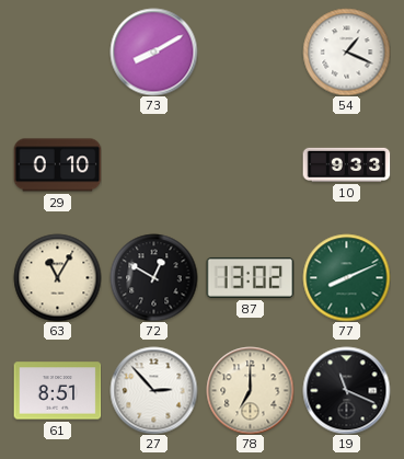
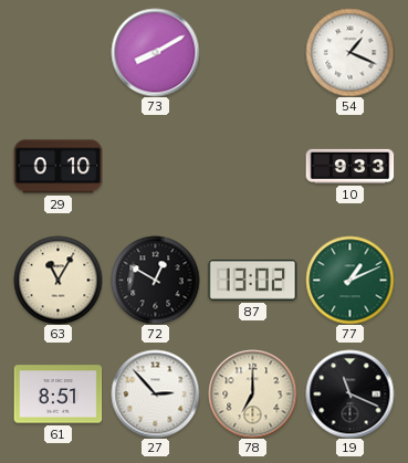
77: 8:11 -> 1:11
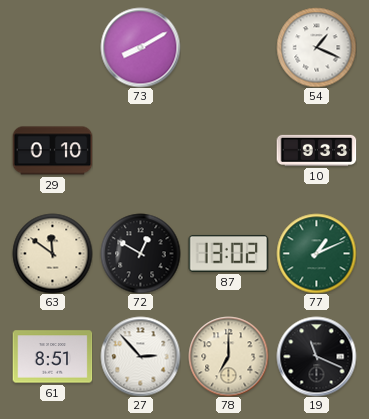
63: 11:05 -> 11:51
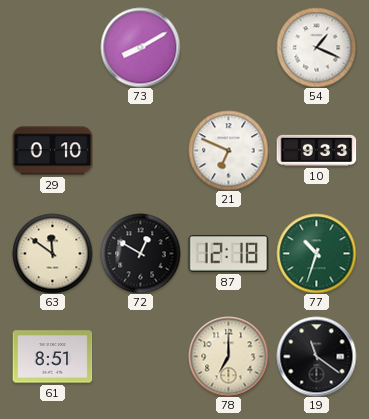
21: none -> 6:49
87: 13:02 -> 12:18
77: 1:11 -> 10:33
27: 2:53 -> none
19: 11:19 -> 11:21
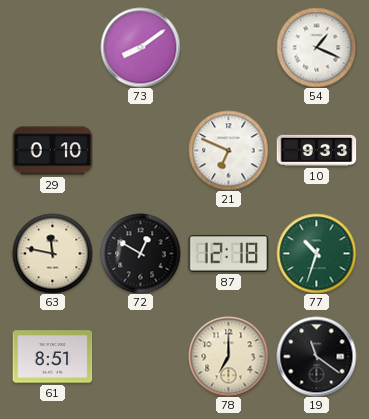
73: 8:10 -> 8:09
63: 11:51 -> 11:47
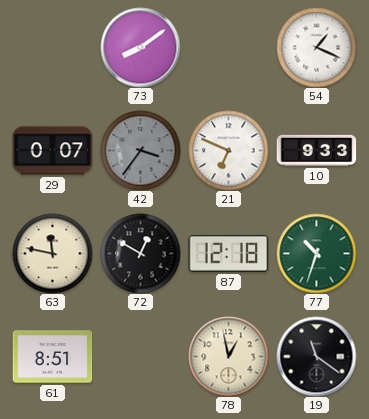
29: 0:10 -> 0:07
42: none -> 3:36
78: 7:00 -> 12:58
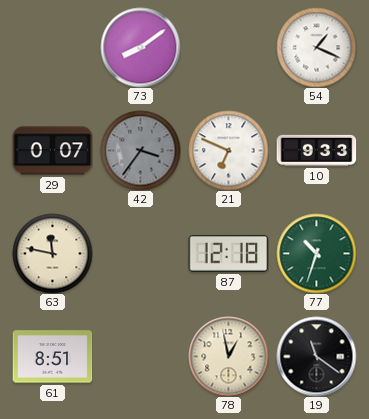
72: 12:50 -> none
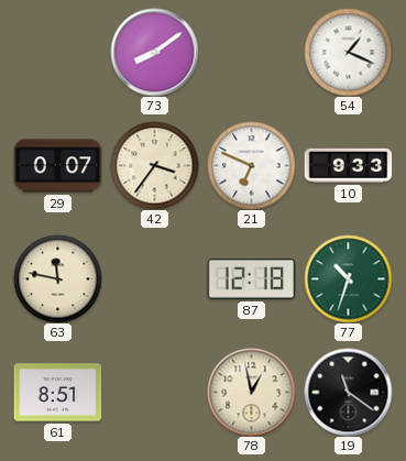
42 dial: grey -> cream
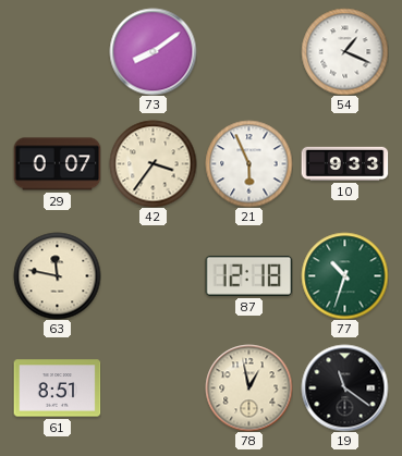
21: 6:49 -> 5:56
